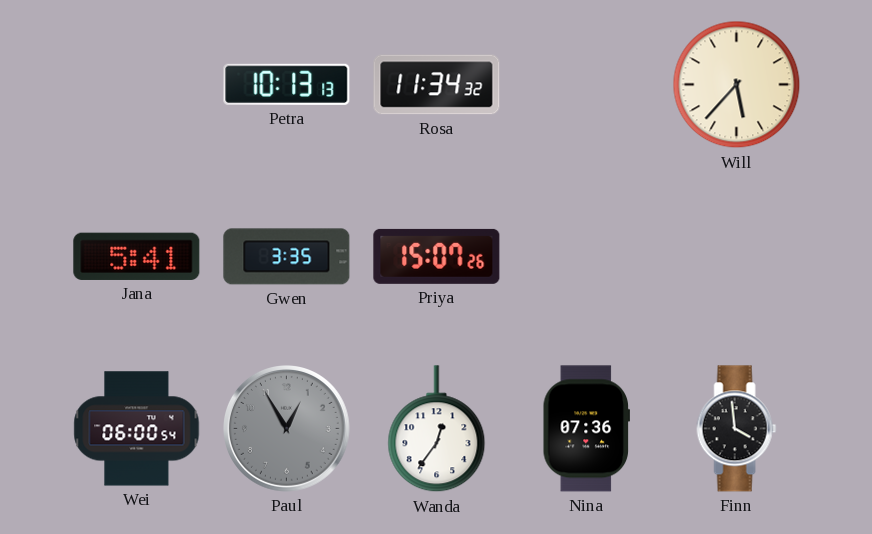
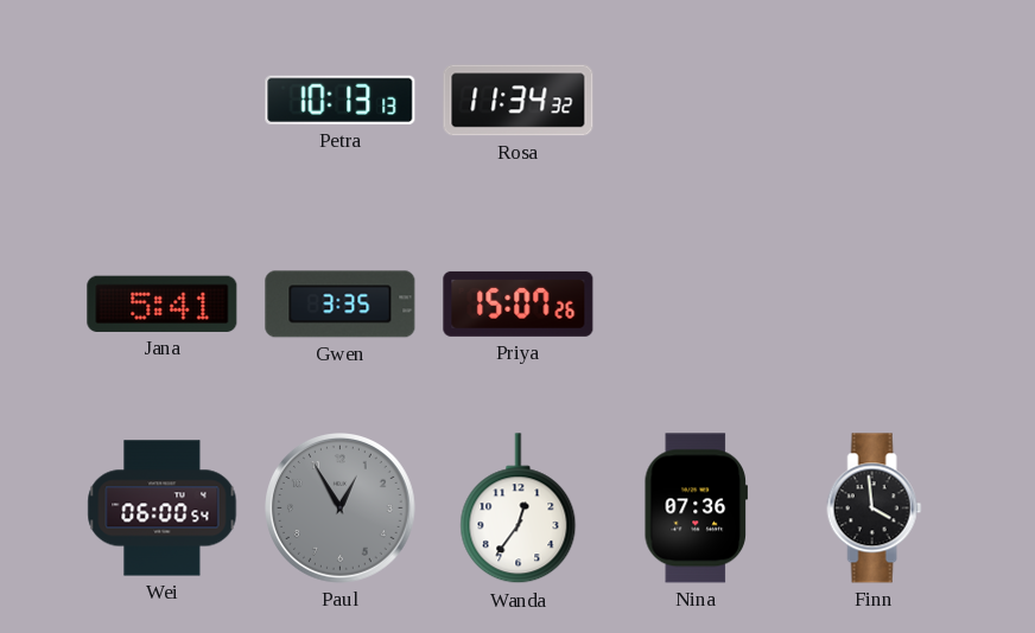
Will: 5:37 -> none
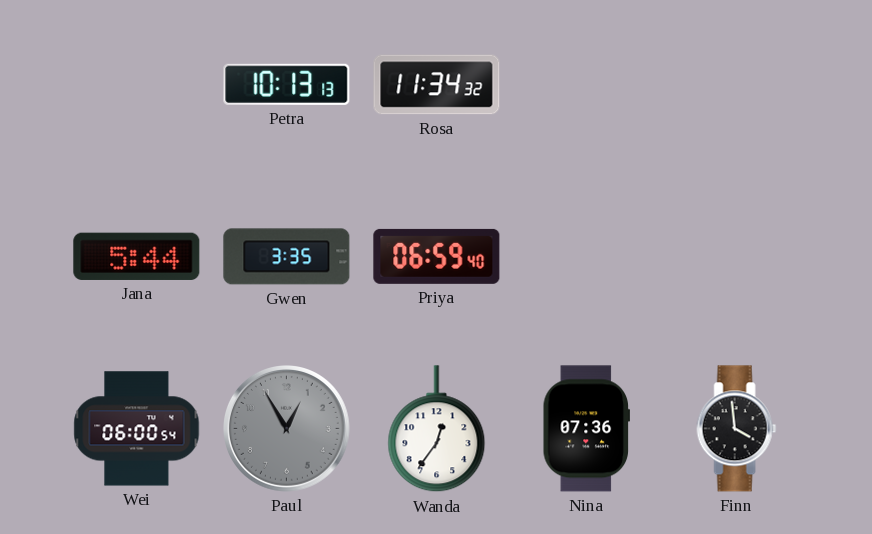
Jana: 5:41 -> 5:44
Priya: 15:07 -> 06:59
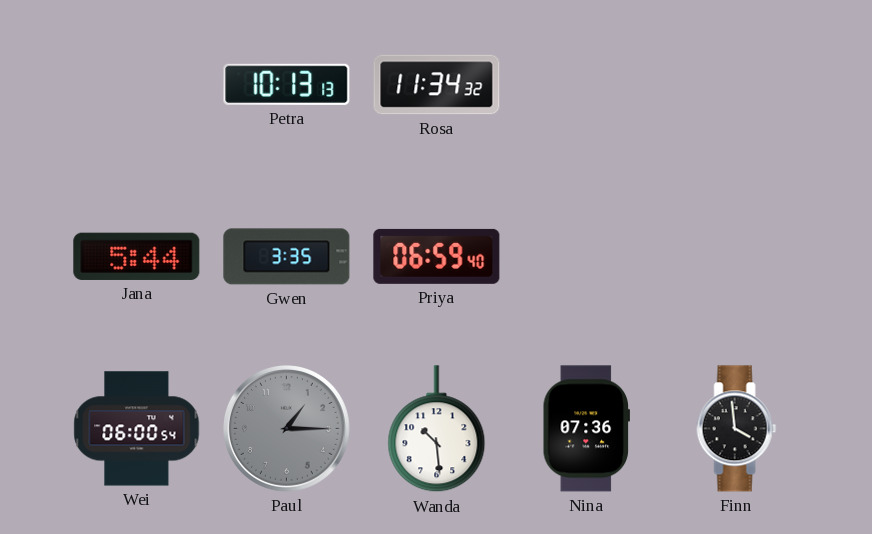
Paul: 12:55 -> 1:15
Wanda: 12:36 -> 10:29
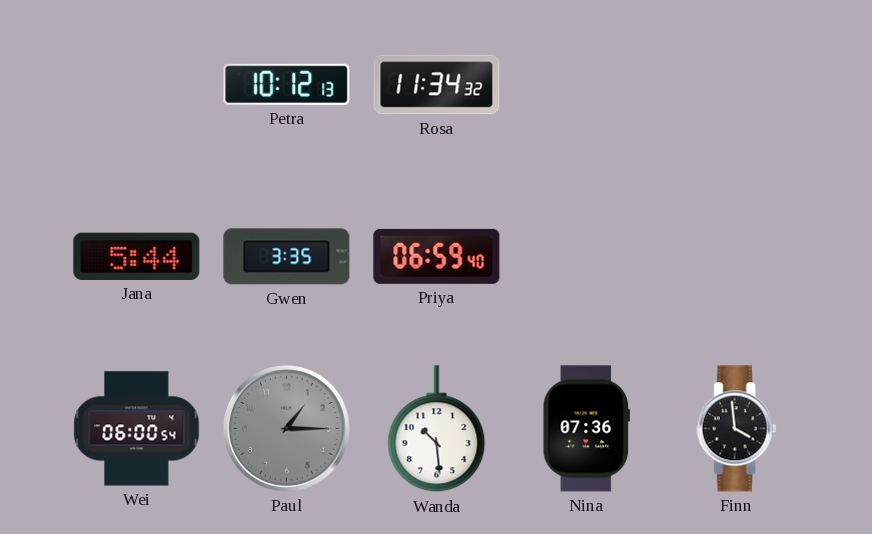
Petra: 10:13 -> 10:12
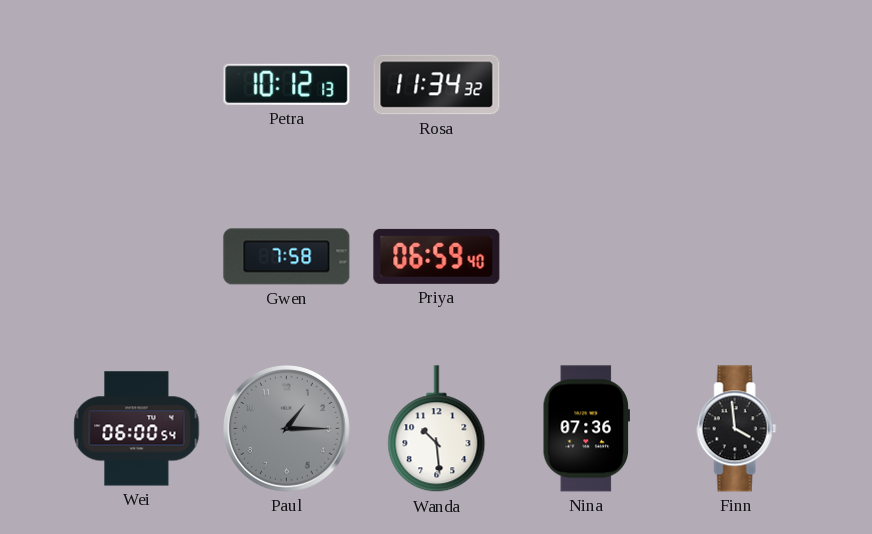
Jana: 5:44 -> none
Gwen: 3:35 -> 7:58
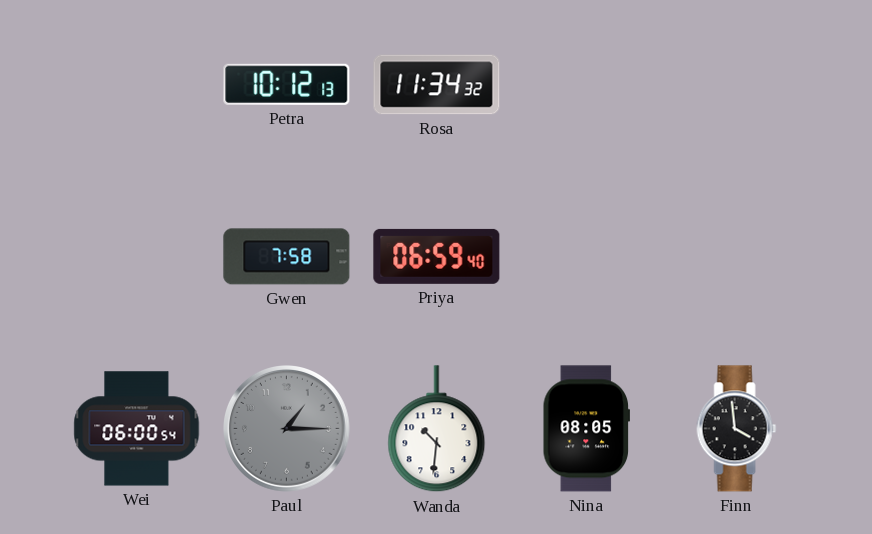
Wanda: 10:29 -> 10:31
Nina: 07:36 -> 08:05
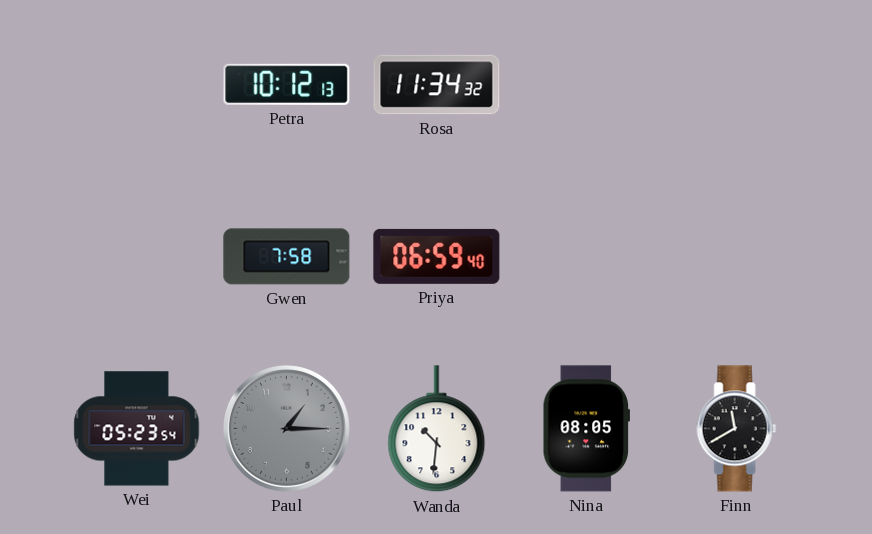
Wei: 06:00 -> 05:23
Finn: 3:59 -> 11:40
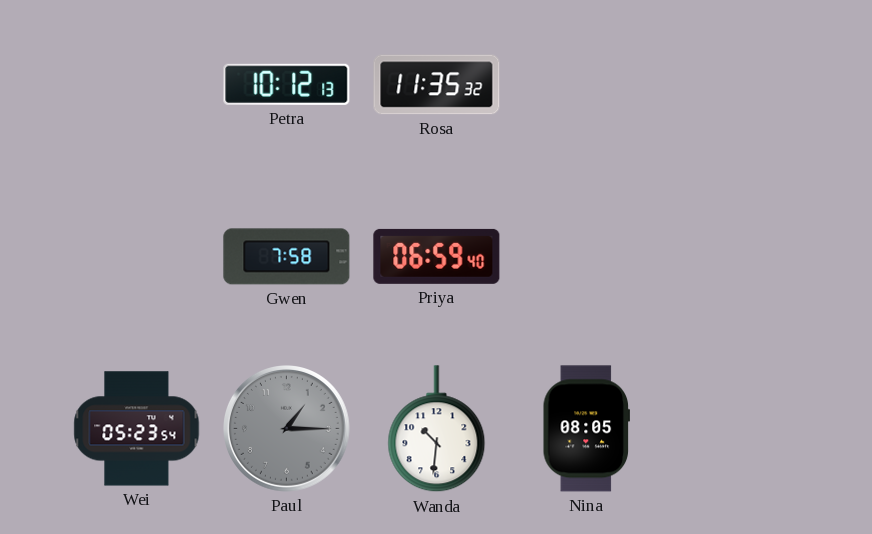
Rosa: 11:34 -> 11:35
Finn: 11:40 -> none
